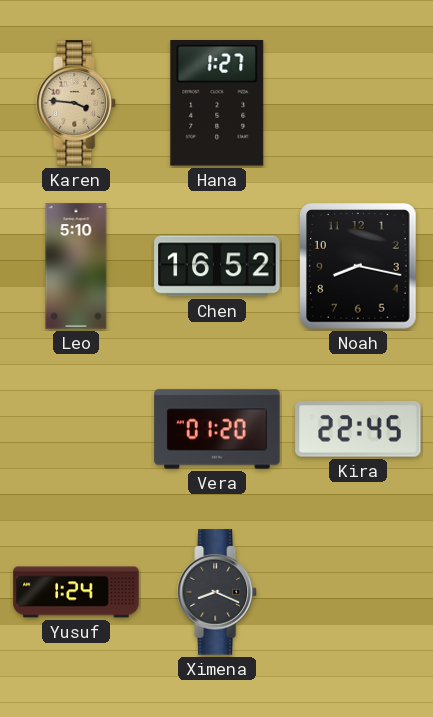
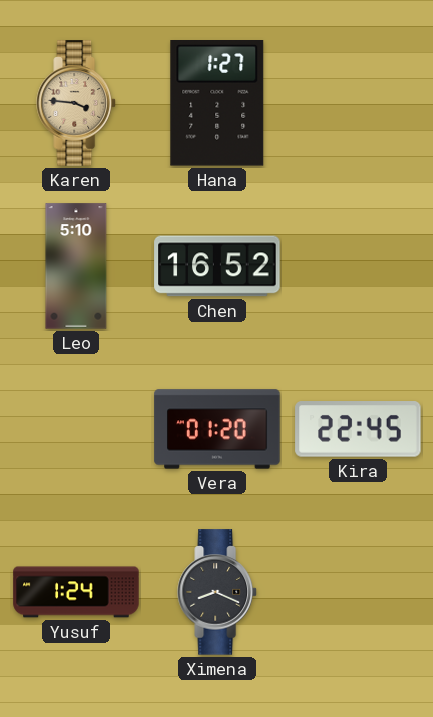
Noah: 8:17 -> none
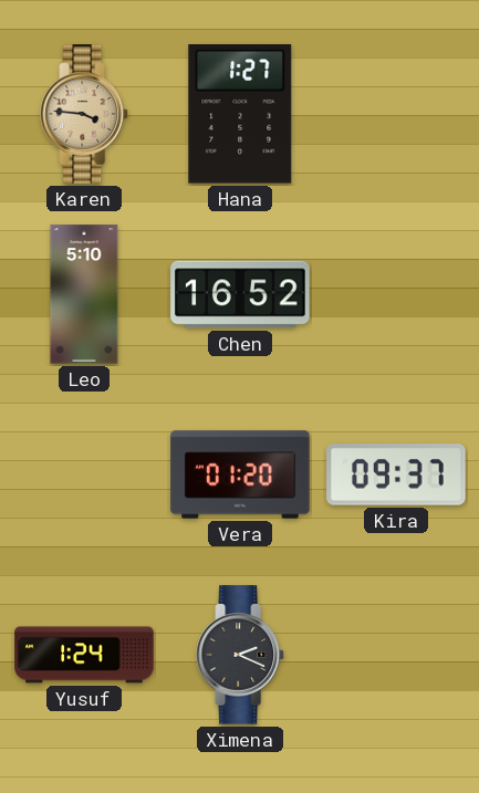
Kira: 22:45 -> 09:37
Ximena: 8:19 -> 2:19
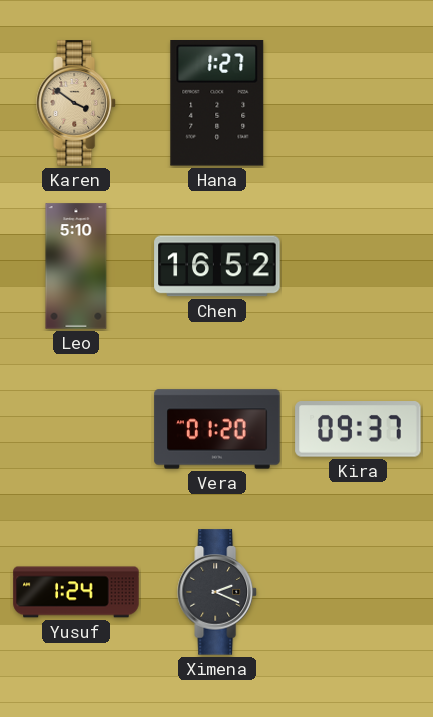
Karen: 3:46 -> 3:51
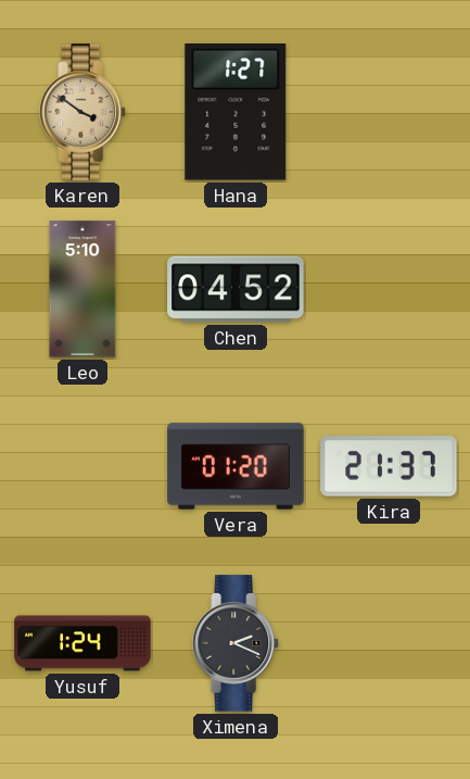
Chen: 16:52 -> 04:52
Kira: 09:37 -> 21:37
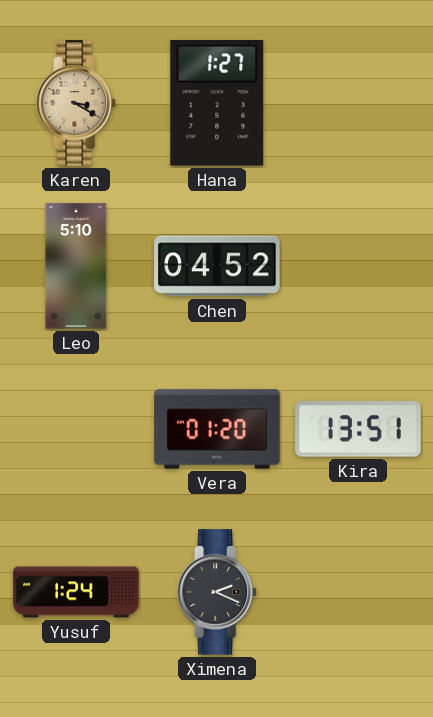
Karen: 3:51 -> 3:20
Kira: 21:37 -> 13:51
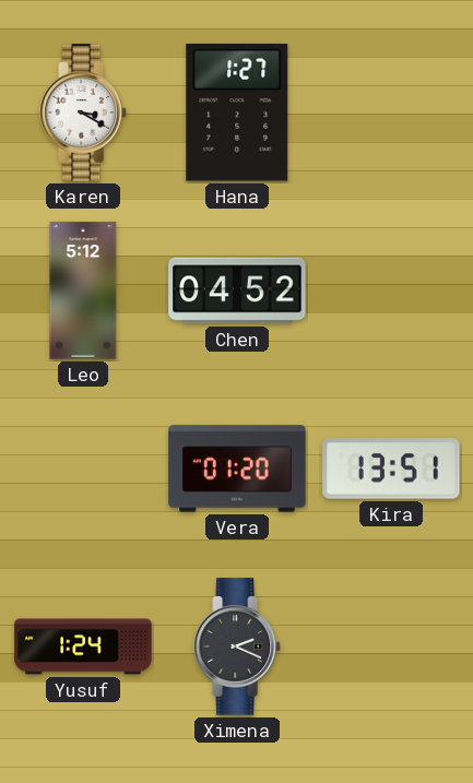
Karen dial: champagne -> white
Leo: 5:10 -> 5:12
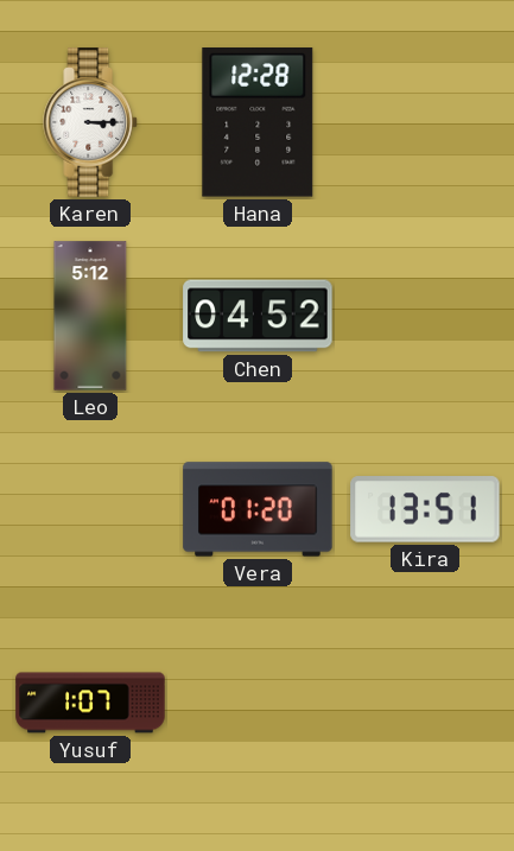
Karen: 3:20 -> 3:15
Hana: 1:27 -> 12:28
Yusuf: 1:24 -> 1:07
Ximena: 2:19 -> none
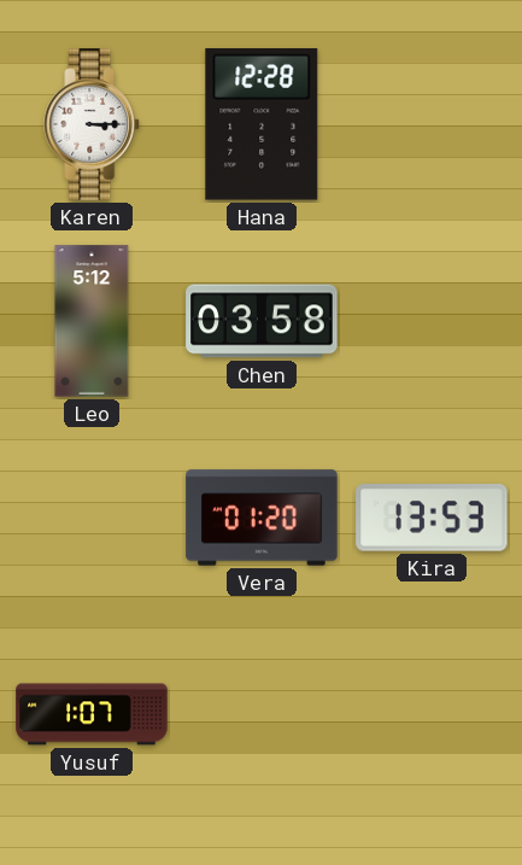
Chen: 04:52 -> 03:58
Kira: 13:51 -> 13:53
